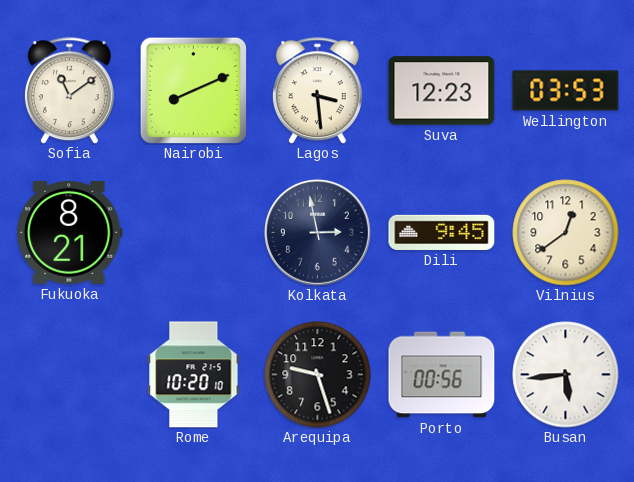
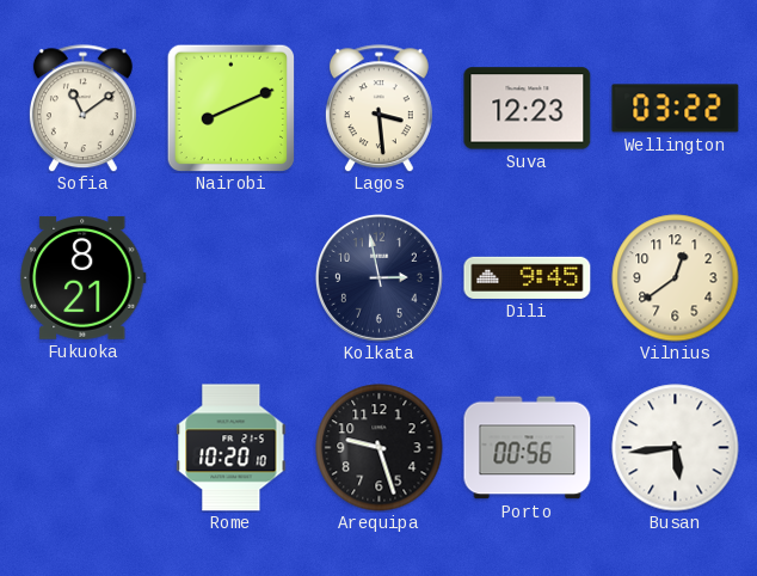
Wellington: 03:53 -> 03:22
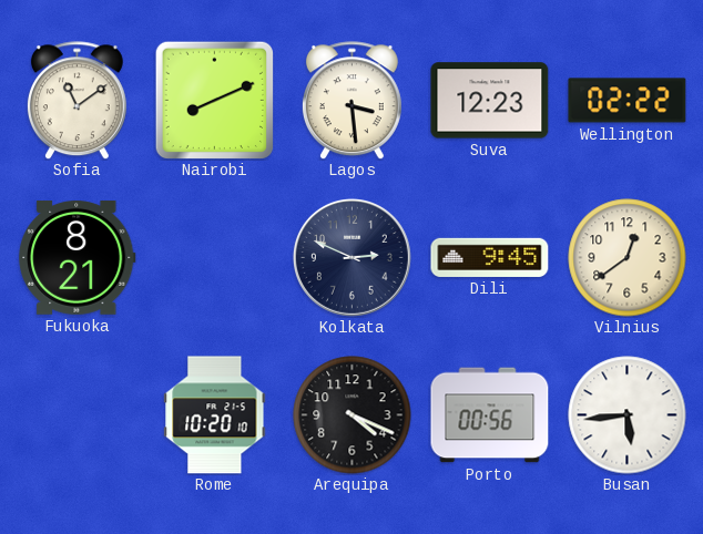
Wellington: 03:22 -> 02:22
Kolkata: 2:58 -> 2:49
Arequipa: 9:27 -> 4:19
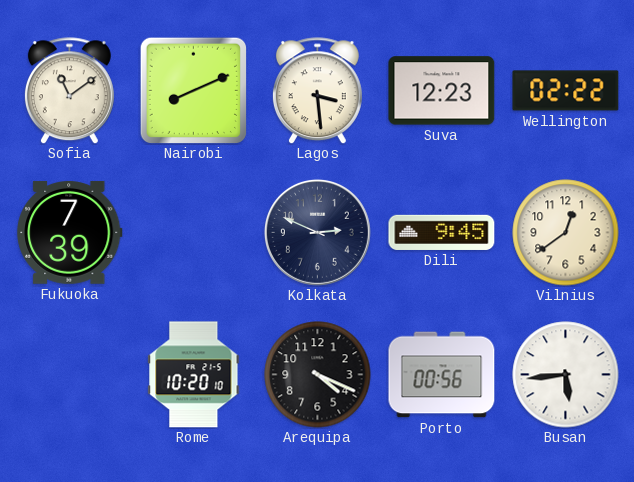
Fukuoka: 8:21 -> 7:39
